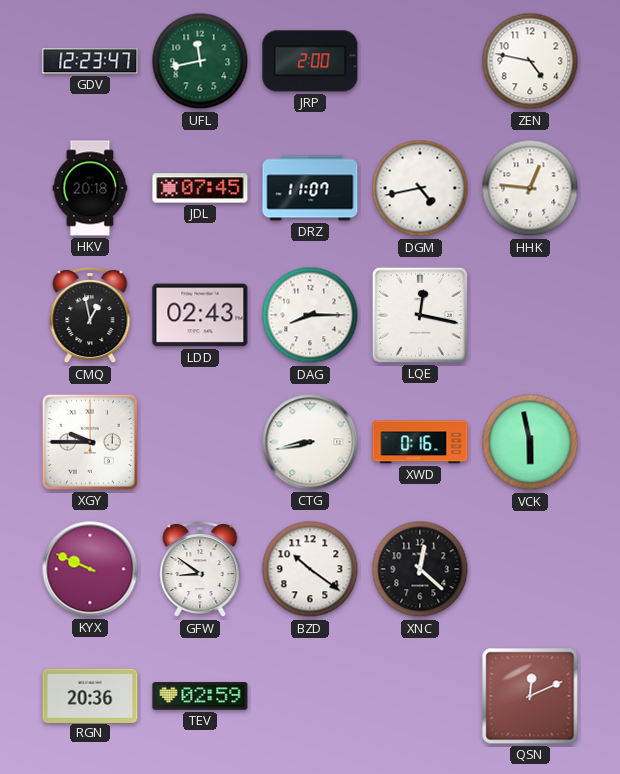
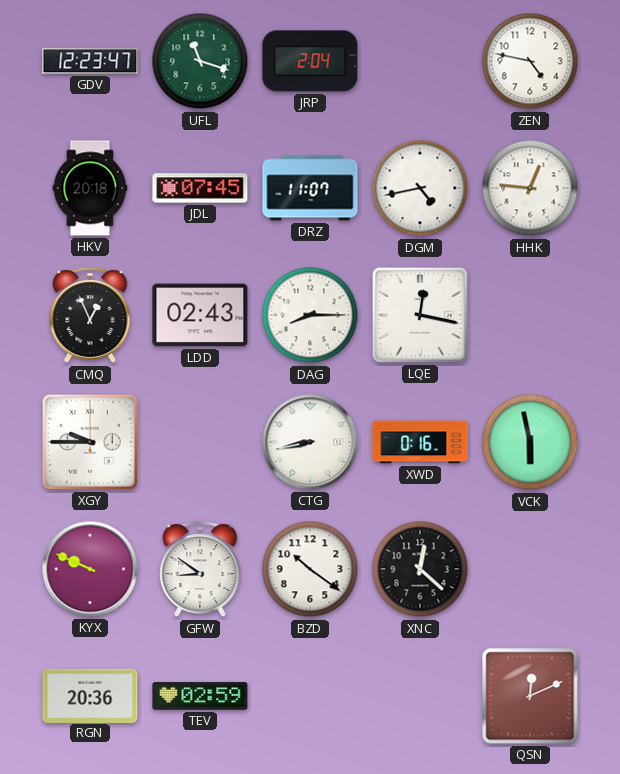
UFL: 11:43 -> 11:18
JRP: 2:00 -> 2:04
CMQ: 12:58 -> 12:56
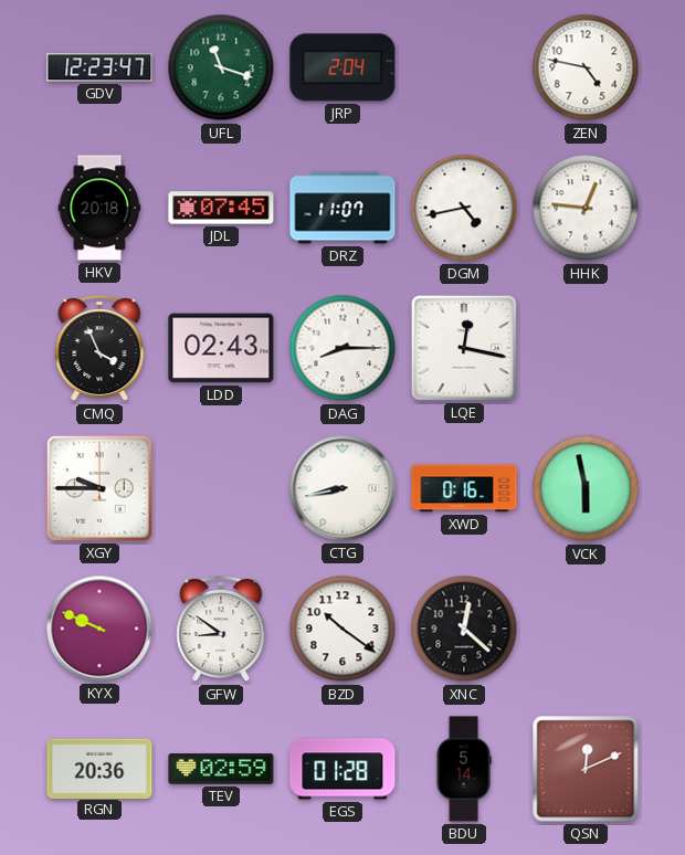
CMQ: 12:56 -> 3:56
EGS: none -> 01:28
BDU: none -> 5:14
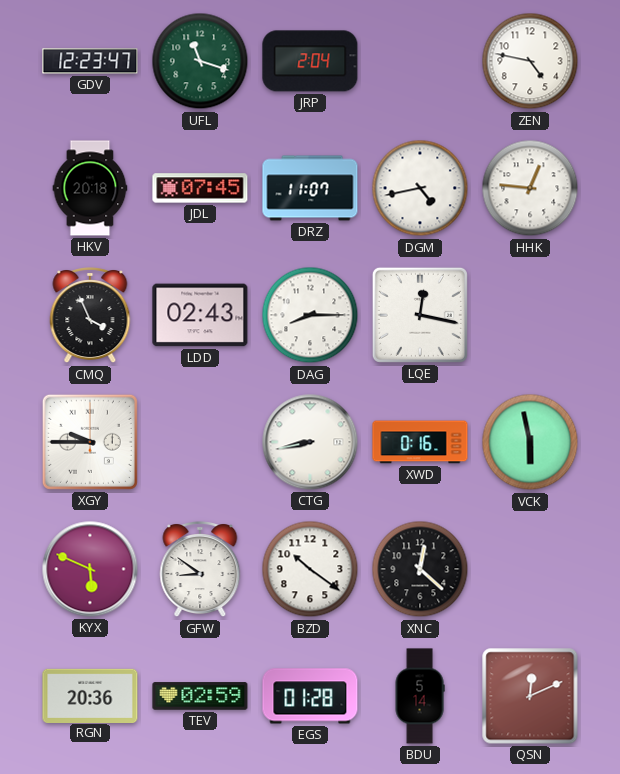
KYX: 9:49 -> 5:49
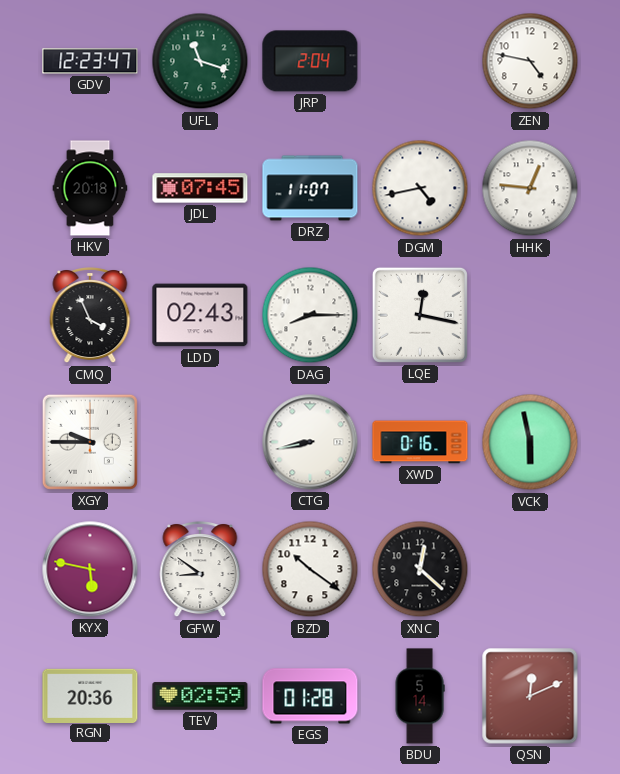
KYX: 5:49 -> 5:47
